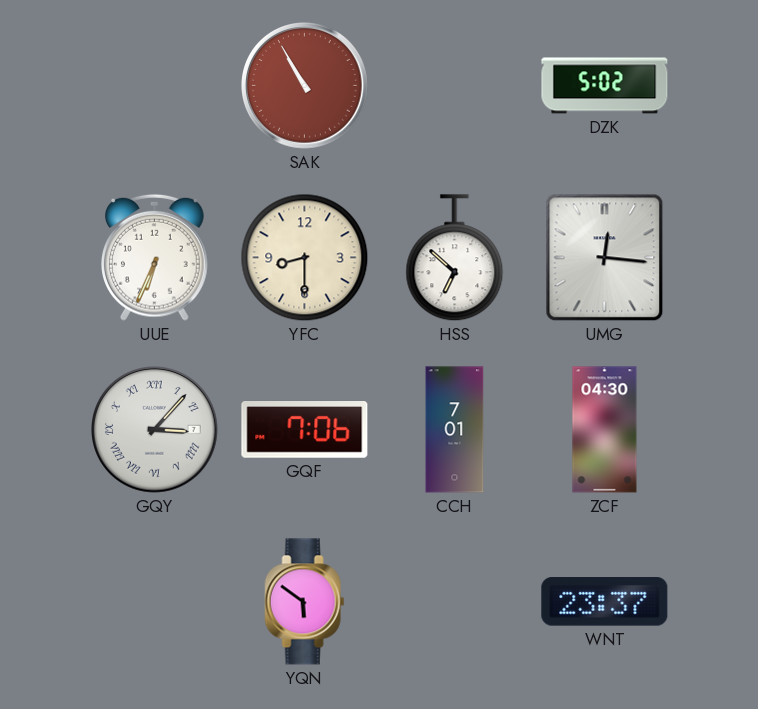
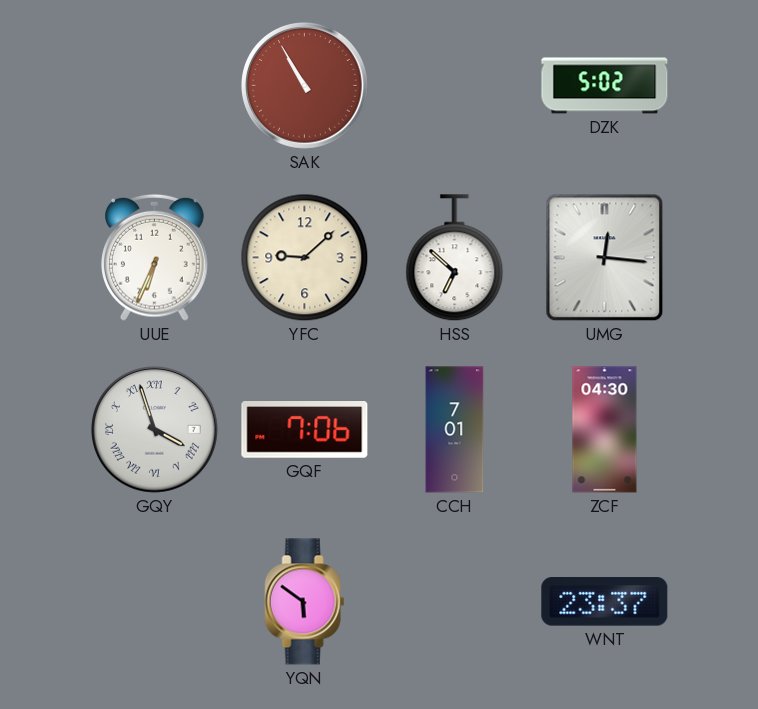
YFC: 8:30 -> 9:08
GQY: 3:07 -> 3:57
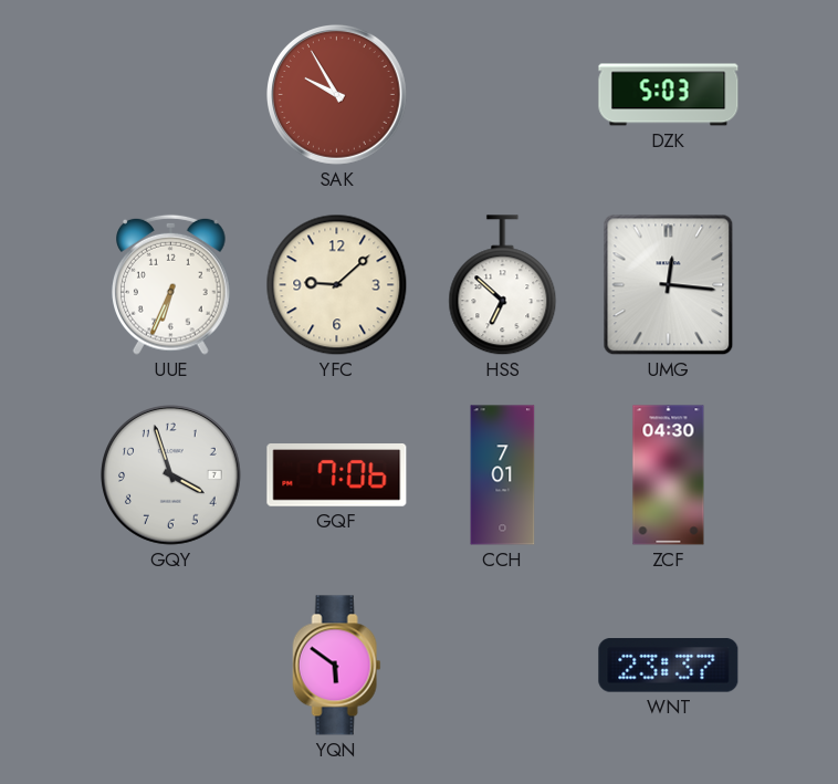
SAK: 10:55 -> 9:55
DZK: 5:02 -> 5:03
GQY numerals: Roman -> Arabic
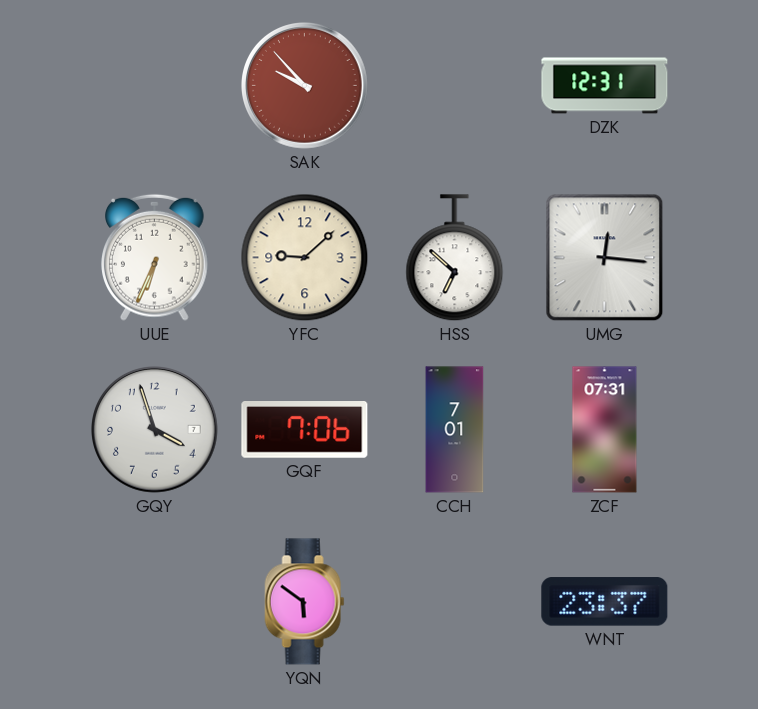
SAK: 9:55 -> 9:53
DZK: 5:03 -> 12:31
ZCF: 04:30 -> 07:31
